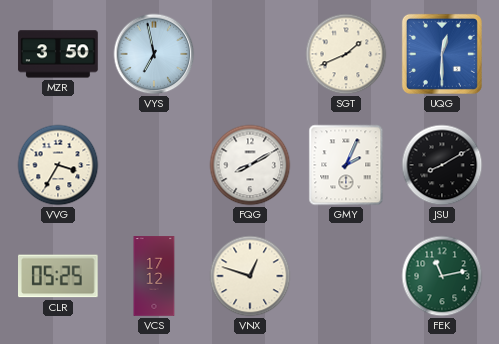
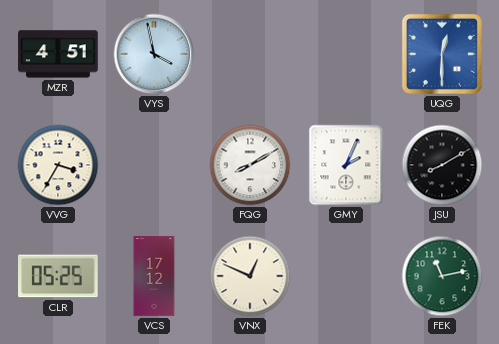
MZR: 3:50 -> 4:51
VYS: 6:58 -> 3:58
SGT: 1:41 -> none
VNX: 12:48 -> 12:49
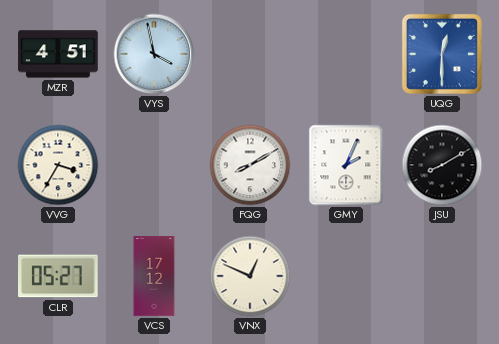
CLR: 05:25 -> 05:27
FEK: 11:13 -> none
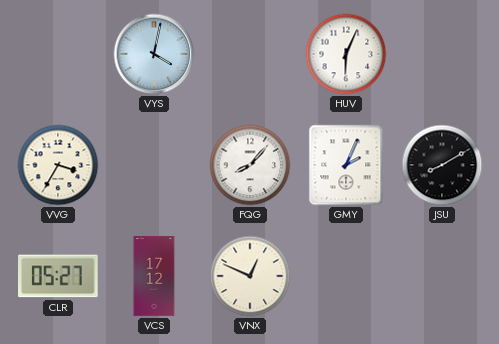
MZR: 4:51 -> none
VYS: 3:58 -> 4:02
HUV: none -> 6:04
UQG: 12:30 -> none
FQG: 8:10 -> 8:07
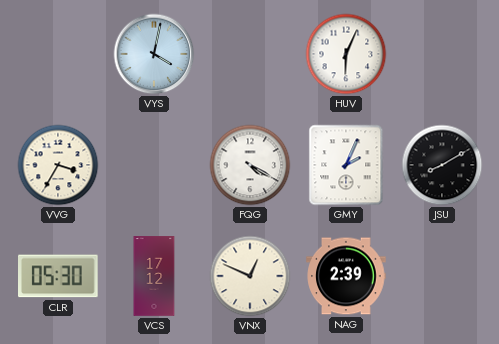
FQG: 8:07 -> 4:20
CLR: 05:27 -> 05:30
NAG: none -> 2:39
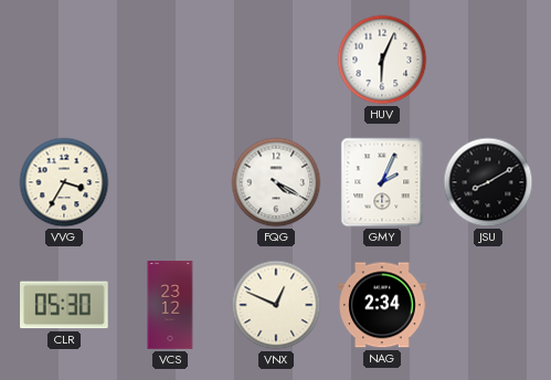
VYS: 4:02 -> none
VCS: 17:12 -> 23:12
NAG: 2:39 -> 2:34
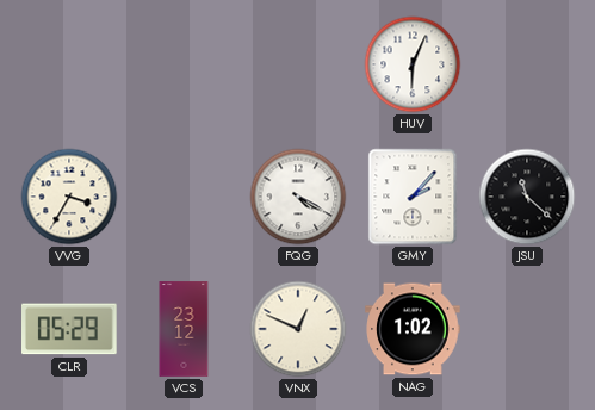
GMY: 2:04 -> 2:07
JSU: 8:10 -> 11:22
CLR: 05:30 -> 05:29
NAG: 2:34 -> 1:02
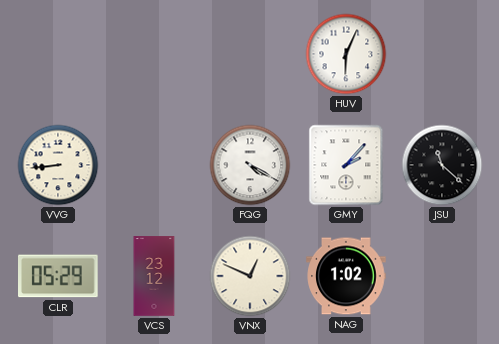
VVG: 3:35 -> 8:44
